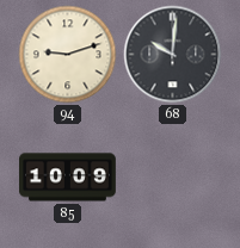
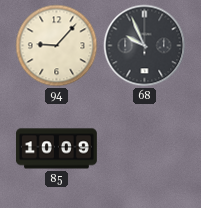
94: 9:12 -> 9:07
68: 10:01 -> 9:56
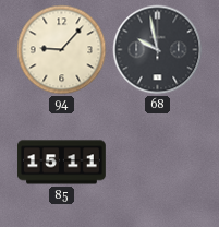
68: 9:56 -> 9:58
85: 10:09 -> 15:11
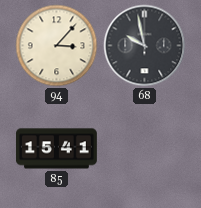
94: 9:07 -> 3:07
85: 15:11 -> 15:41
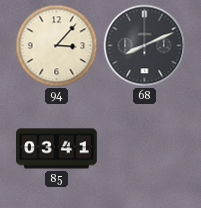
68: 9:58 -> 8:11
85: 15:41 -> 03:41
